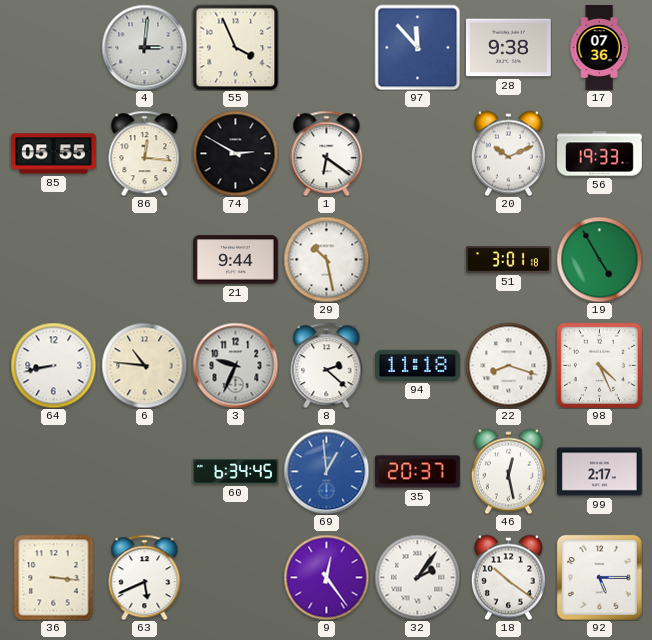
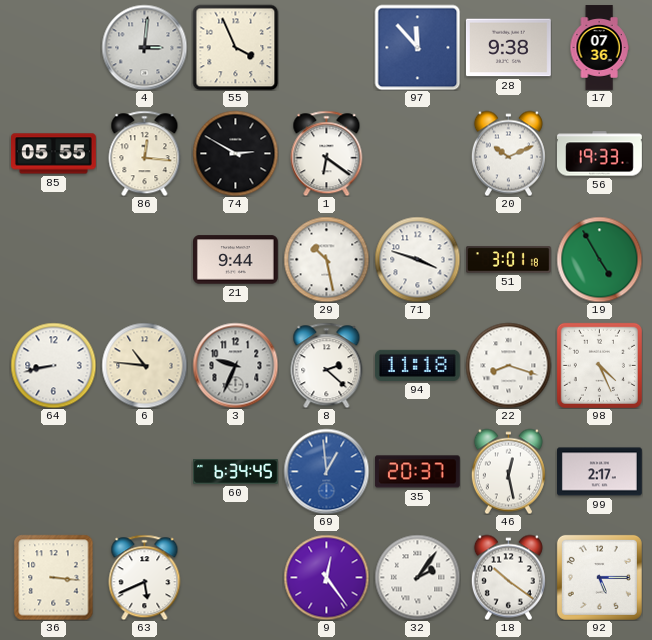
71: none -> 3:48
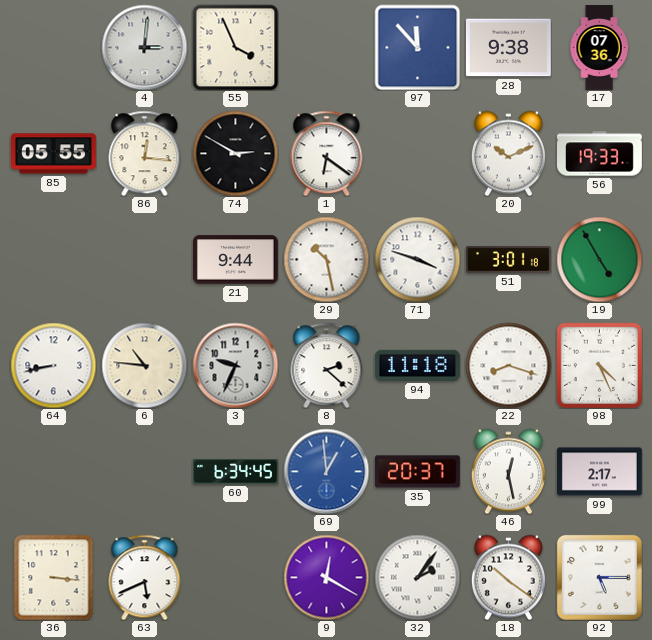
9: 12:24 -> 12:20
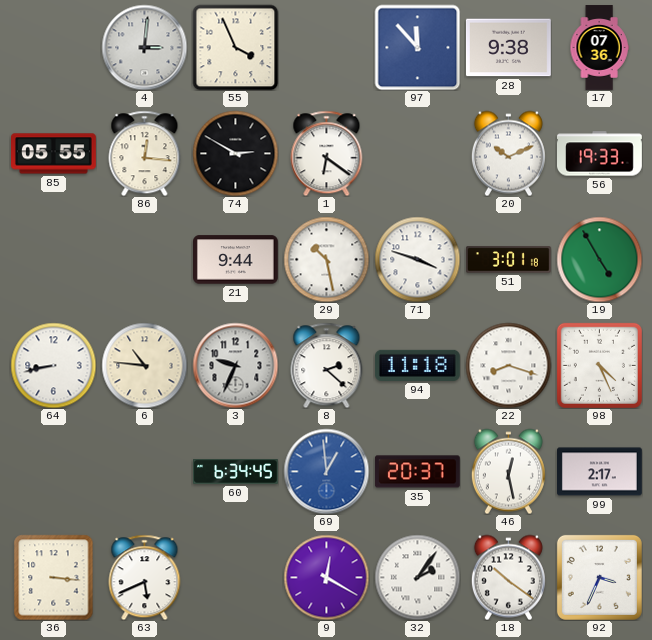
92: 5:15 -> 3:34
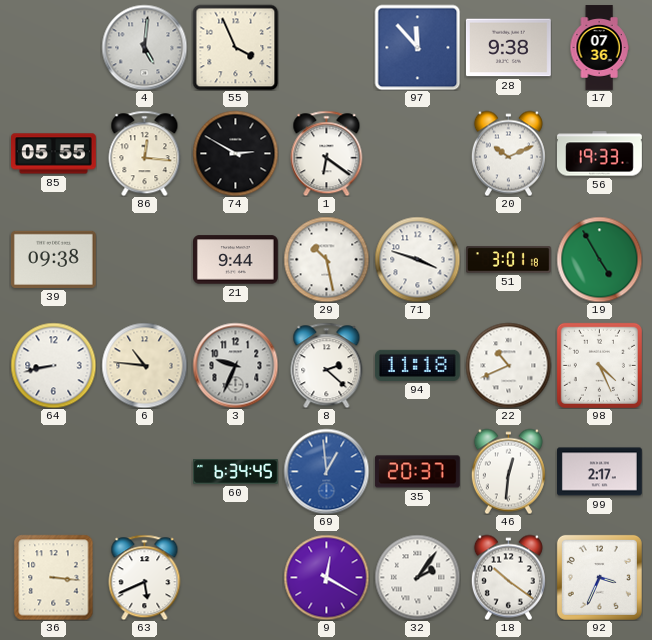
4: 3:01 -> 5:01
39: none -> 09:38
22: 8:18 -> 10:41
46: 12:28 -> 12:31
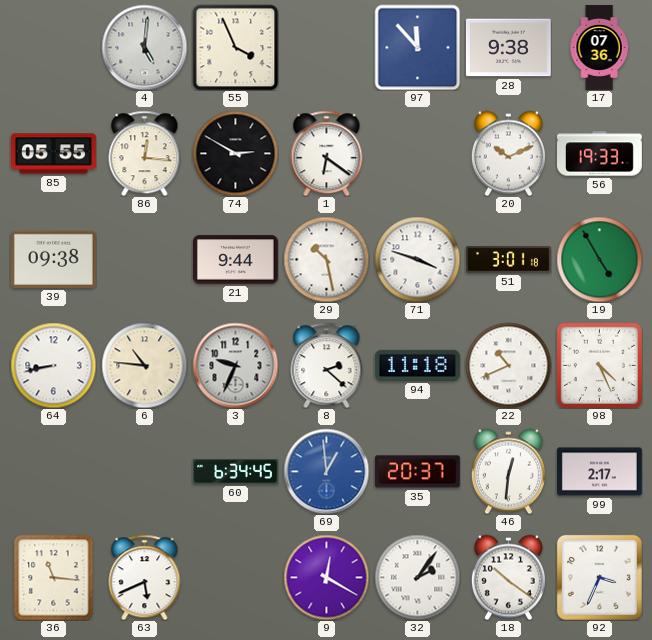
36: 3:16 -> 11:16
